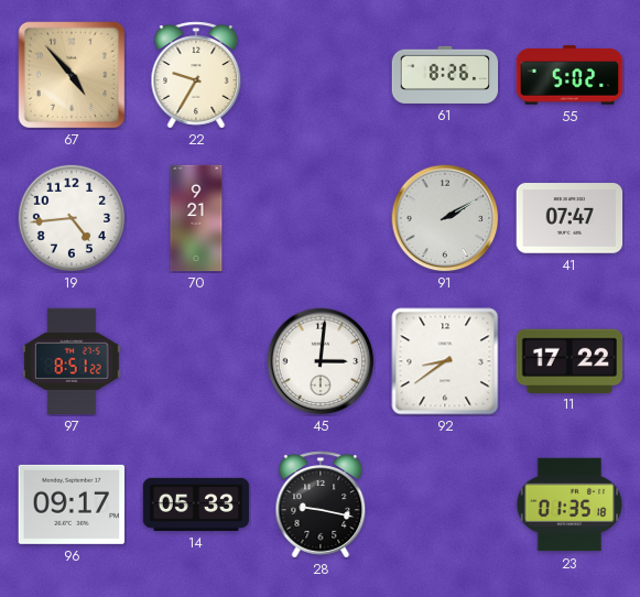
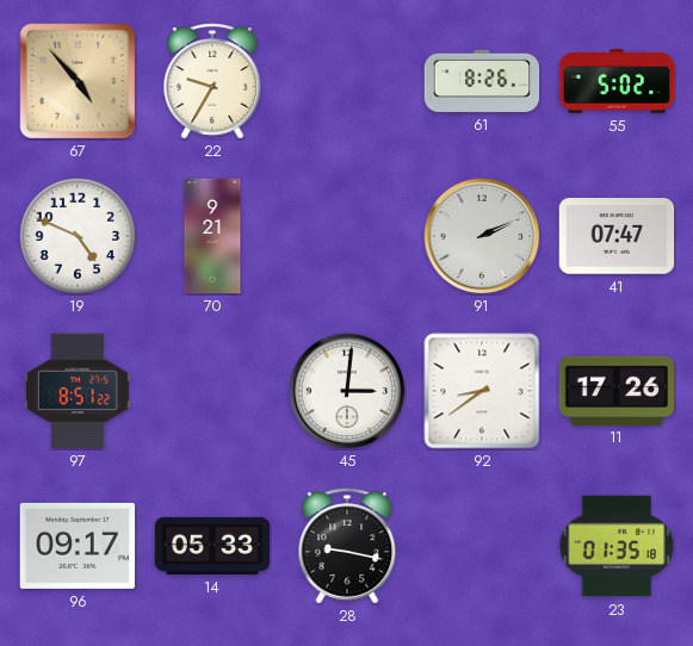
19: 4:44 -> 4:49
91: 2:10 -> 2:11
11: 17:22 -> 17:26
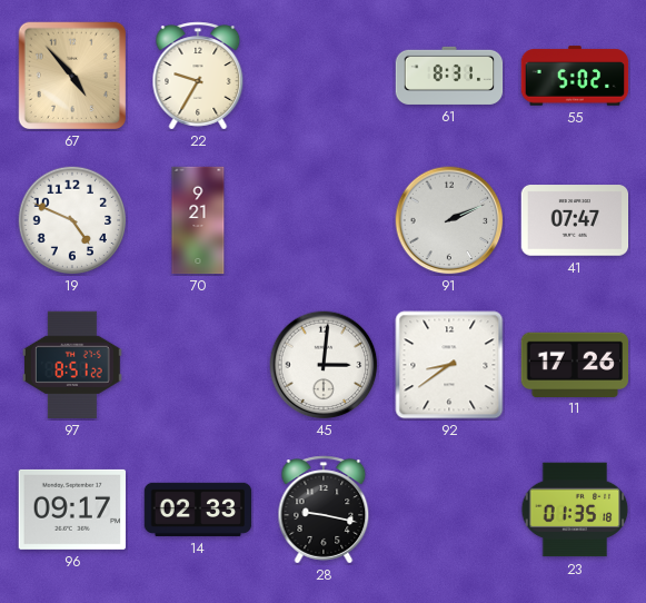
61: 8:26 -> 8:31
14: 05:33 -> 02:33
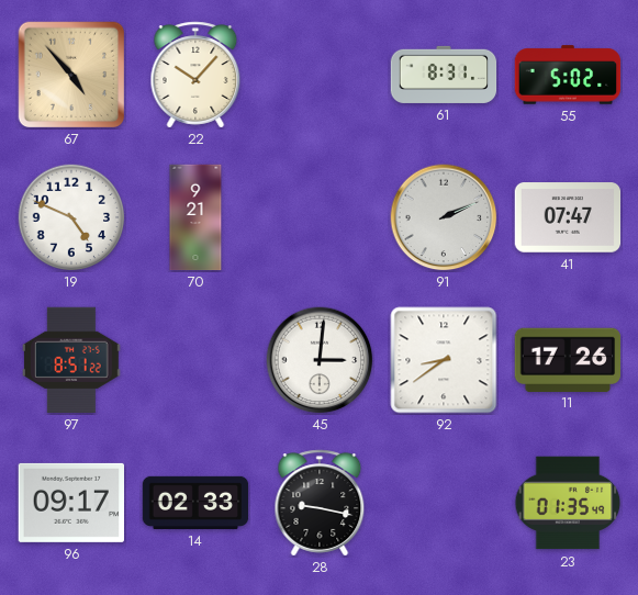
22: 9:35 -> 10:07
23: 01:35:18 -> 01:35:49
